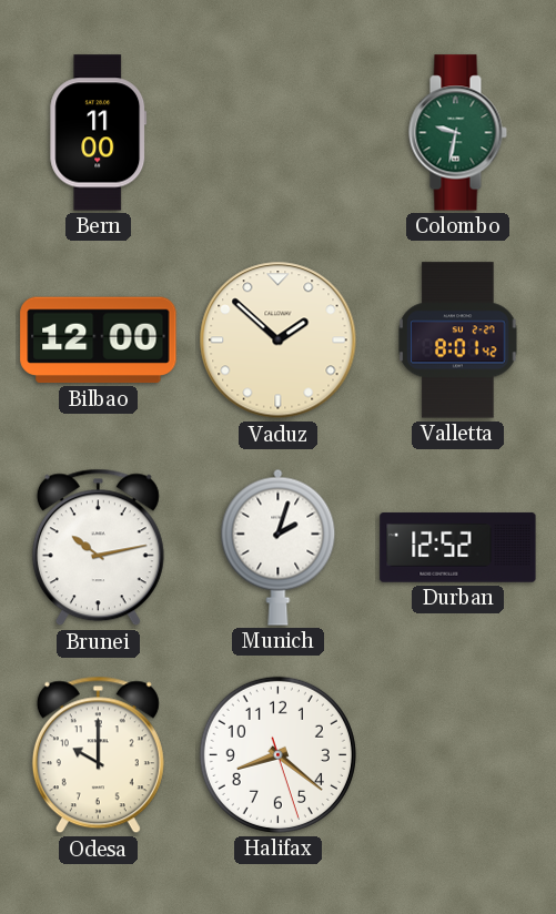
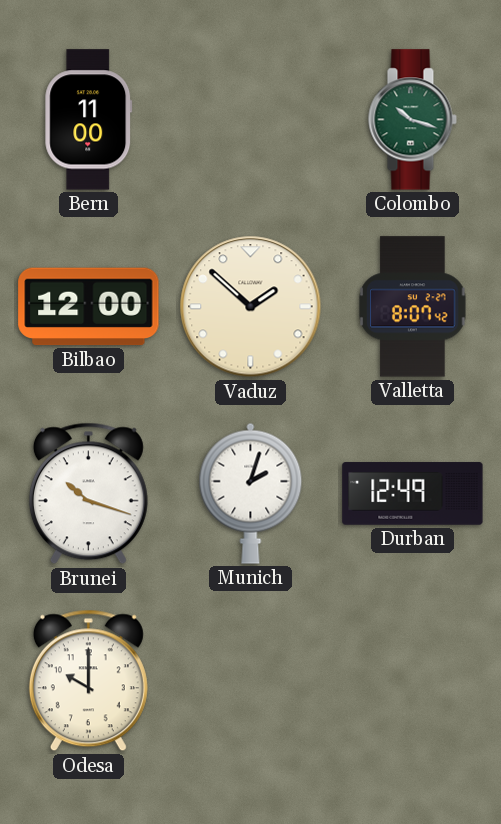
Colombo: 9:32 -> 10:18
Valletta: 8:01 -> 8:07
Brunei: 10:13 -> 10:18
Durban: 12:52 -> 12:49
Halifax: 8:21 -> none
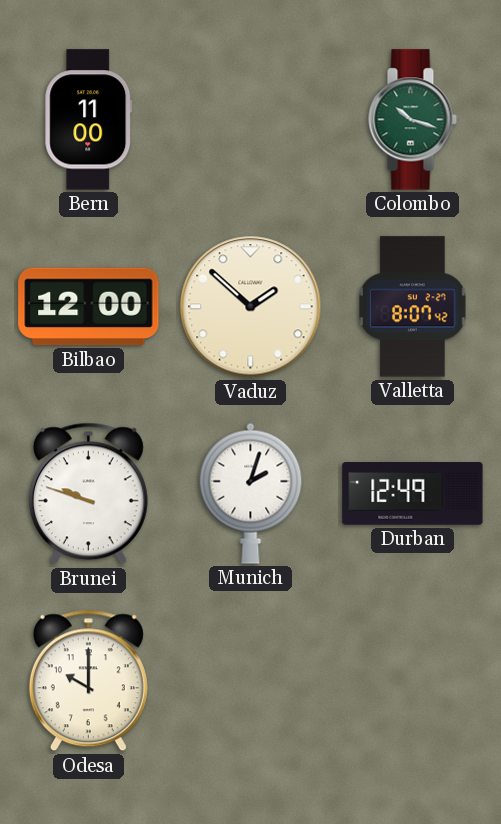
Brunei: 10:18 -> 9:48
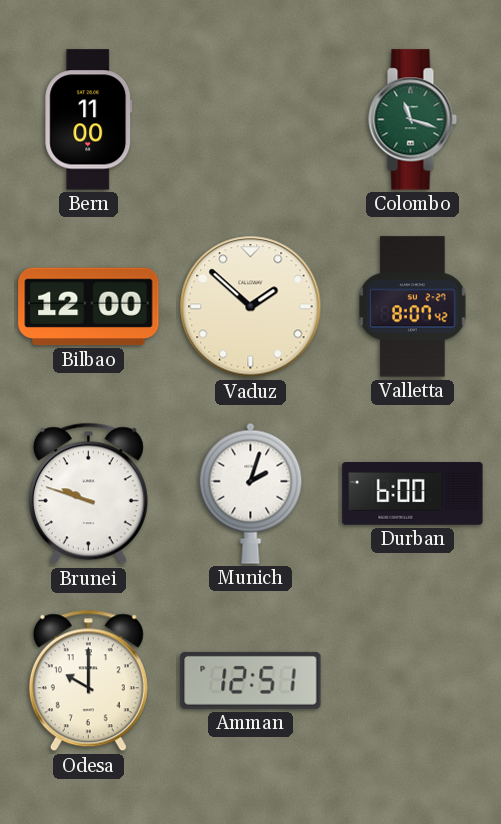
Colombo: 10:18 -> 11:18
Durban: 12:49 -> 6:00
Amman: none -> 12:51
